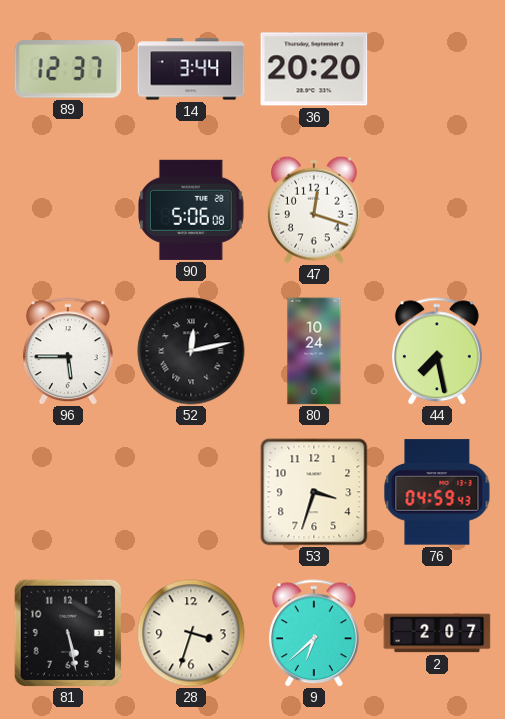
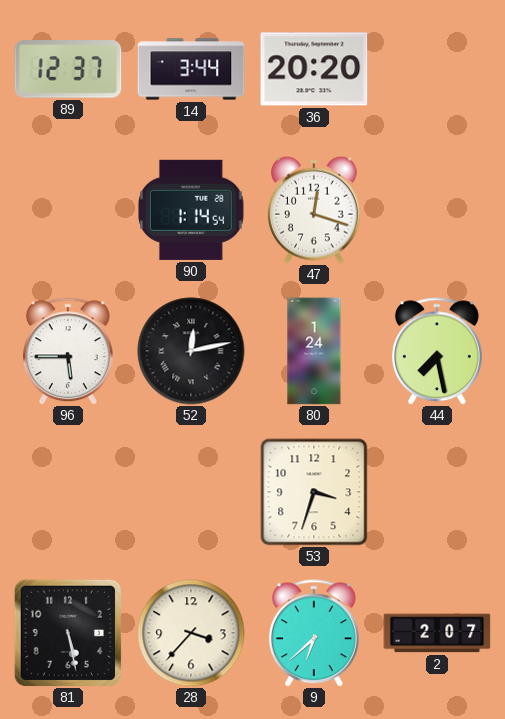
90: 5:06 -> 1:14
80: 10:24 -> 1:24
76: 04:59 -> none
28: 3:33 -> 3:37
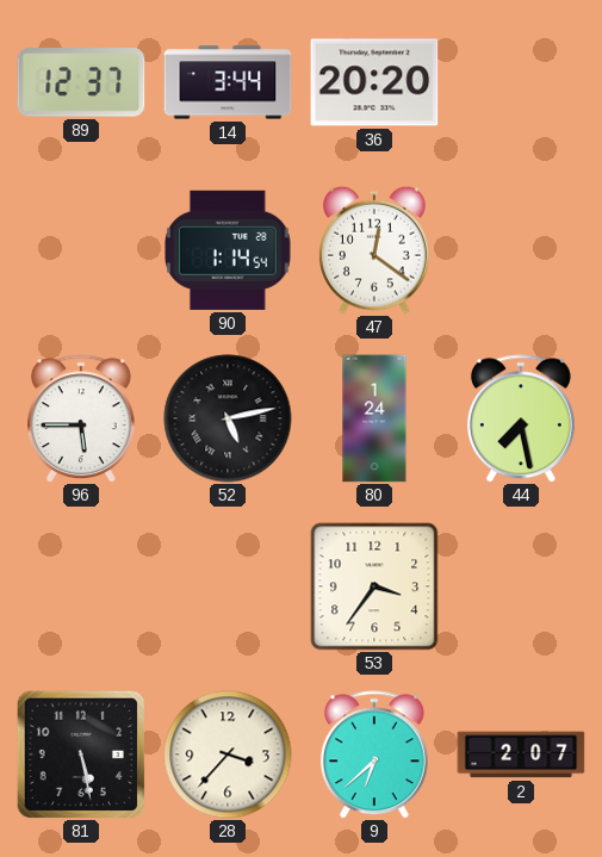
47: 12:18 -> 12:21
52: 12:13 -> 5:13
53: 3:33 -> 3:36
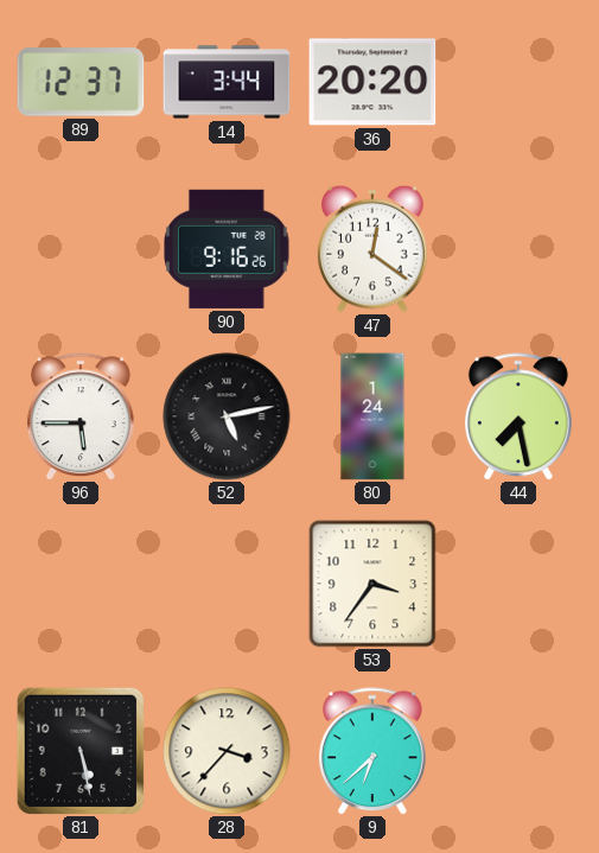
90: 1:14 -> 9:16
2: 2:07 -> none
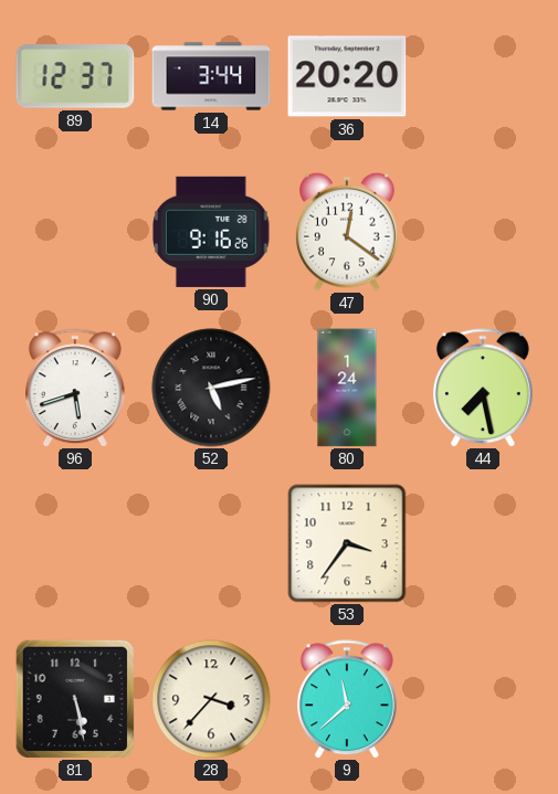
96: 5:45 -> 5:42
9: 6:38 -> 11:38
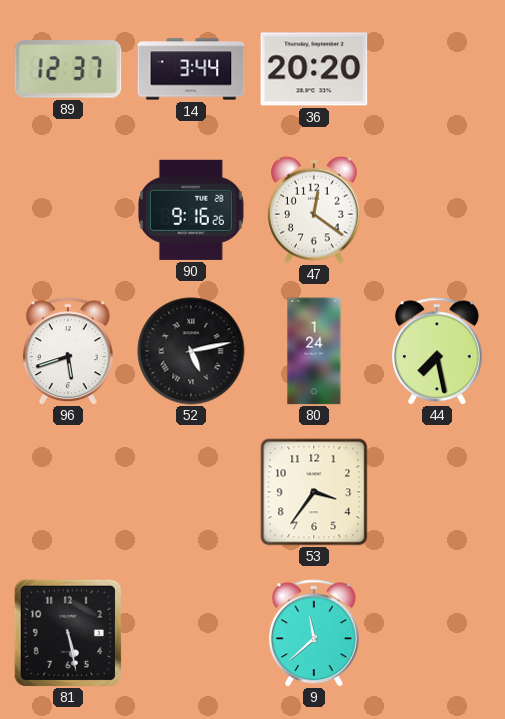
28: 3:37 -> none
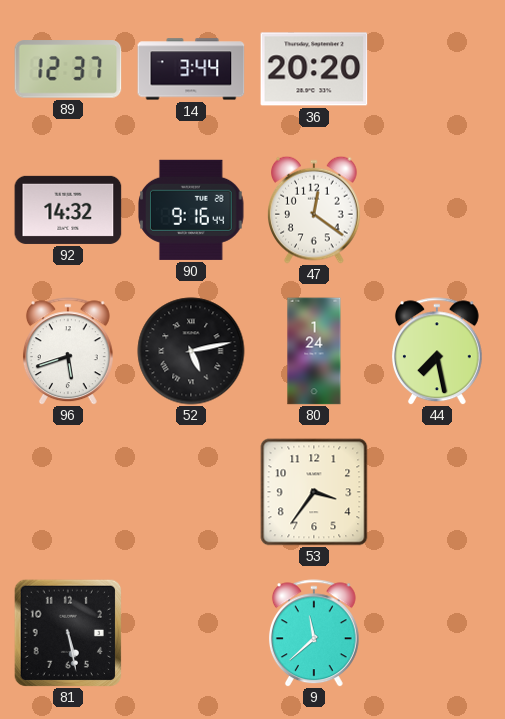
92: none -> 14:32
90: 9:16:26 -> 9:16:44
